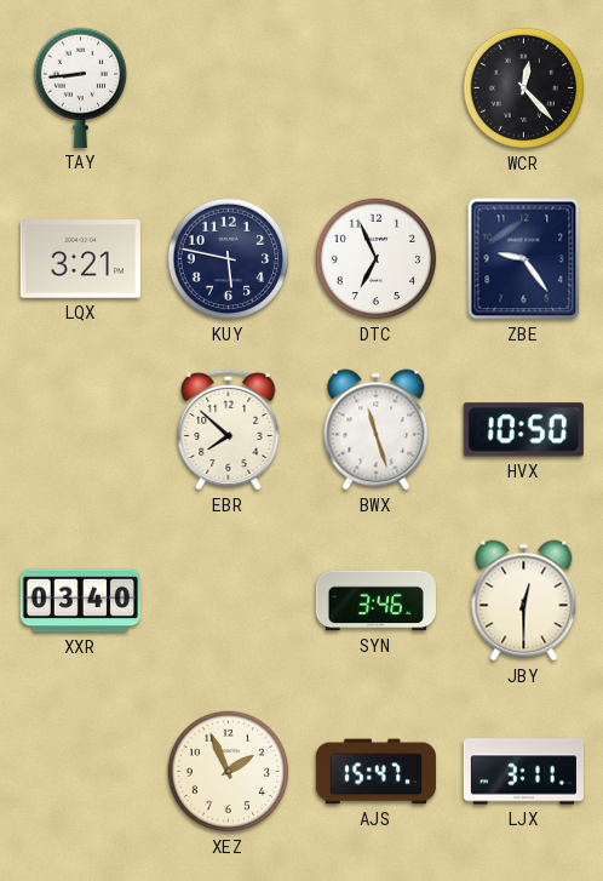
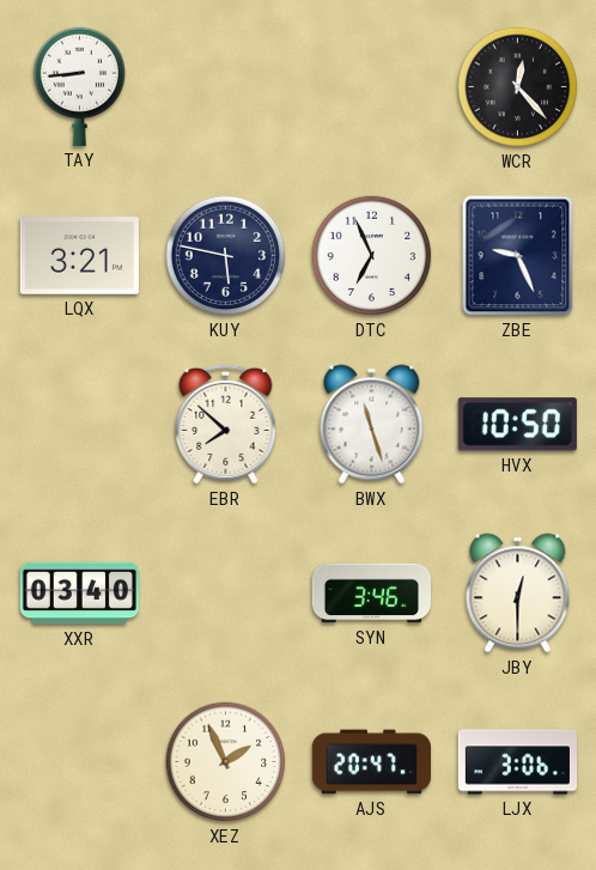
ZBE: 9:24 -> 9:26
AJS: 15:47 -> 20:47
LJX: 3:11 -> 3:06
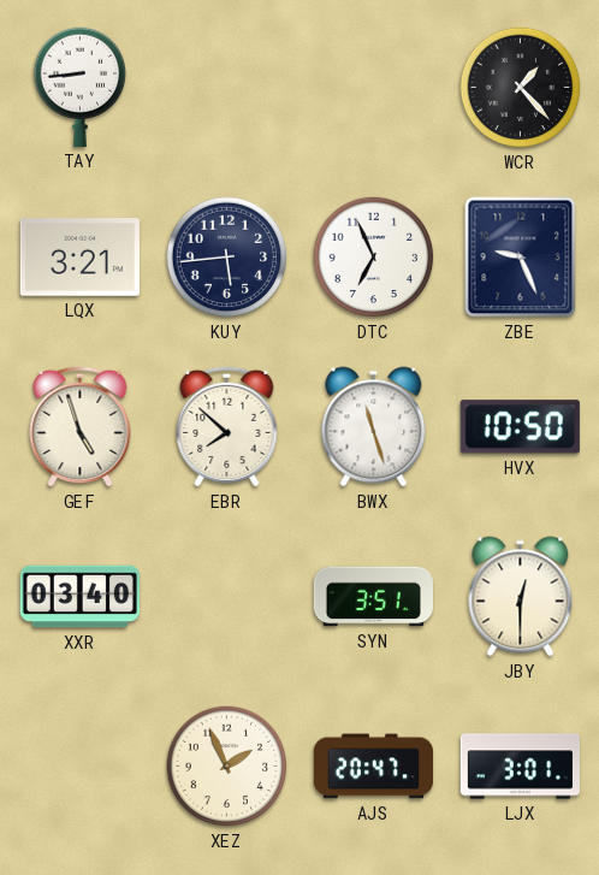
WCR: 12:23 -> 1:23
KUY: 5:47 -> 5:44
GEF: none -> 4:57
SYN: 3:46 -> 3:51
LJX: 3:06 -> 3:01
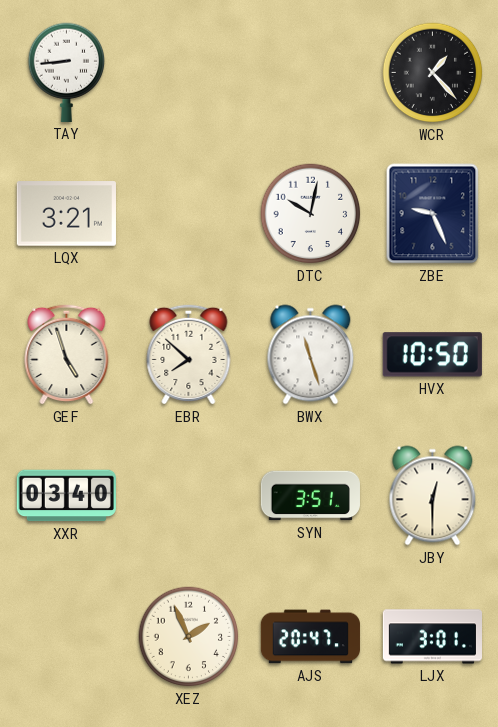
KUY: 5:44 -> none
DTC: 6:56 -> 10:02
